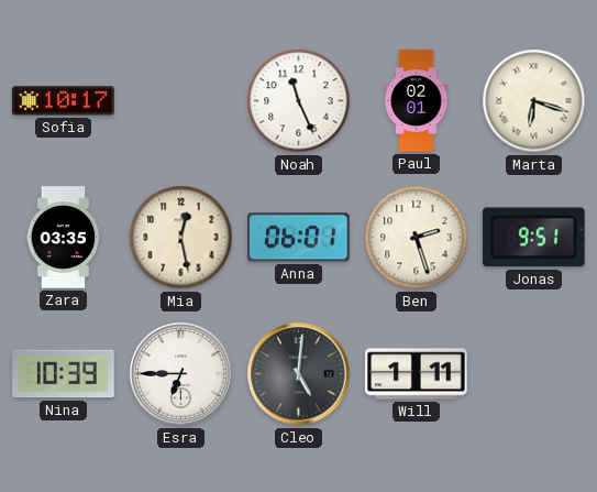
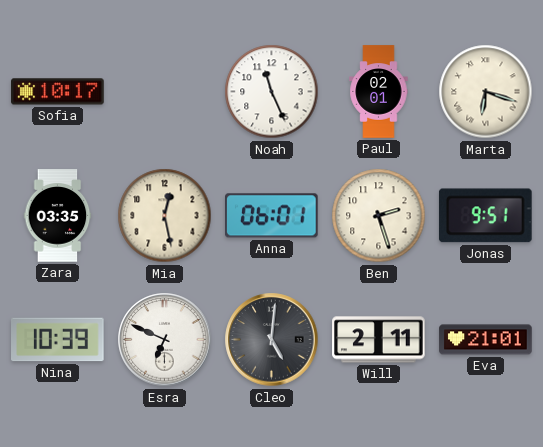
Esra: 6:45 -> 6:49
Will: 1:11 -> 2:11
Eva: none -> 21:01
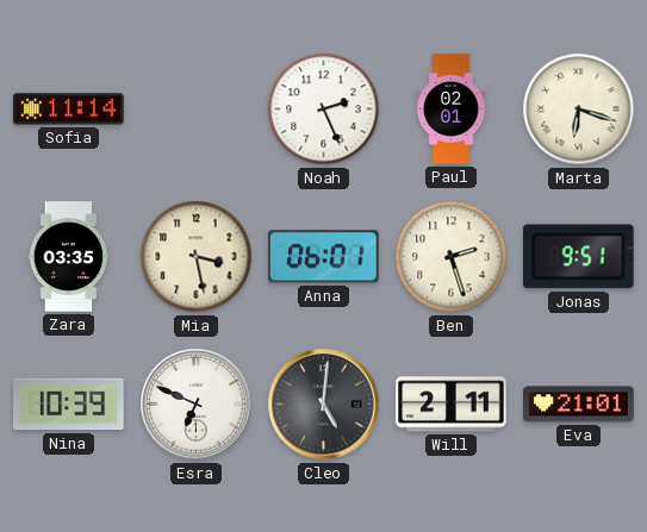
Sofia: 10:17 -> 11:14
Noah: 11:26 -> 2:26
Mia: 12:28 -> 3:28
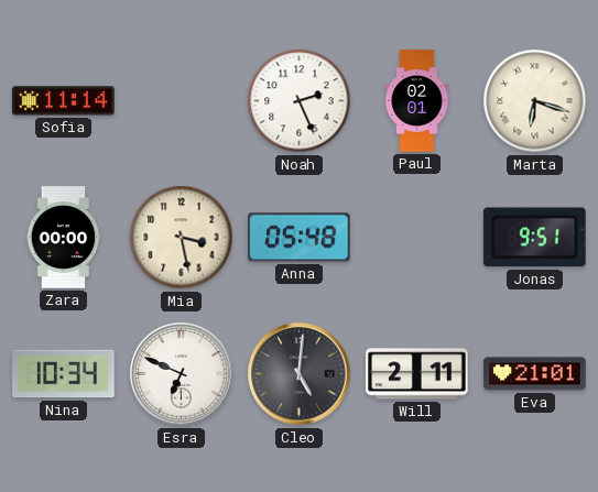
Zara: 03:35 -> 00:00
Anna: 06:01 -> 05:48
Ben: 2:27 -> none
Nina: 10:39 -> 10:34
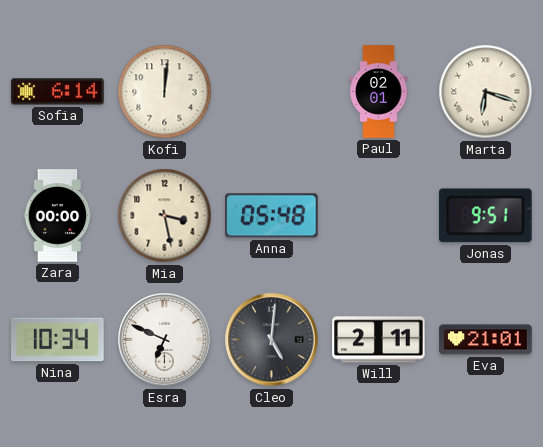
Sofia: 11:14 -> 6:14
Kofi: none -> 12:01
Noah: 2:26 -> none
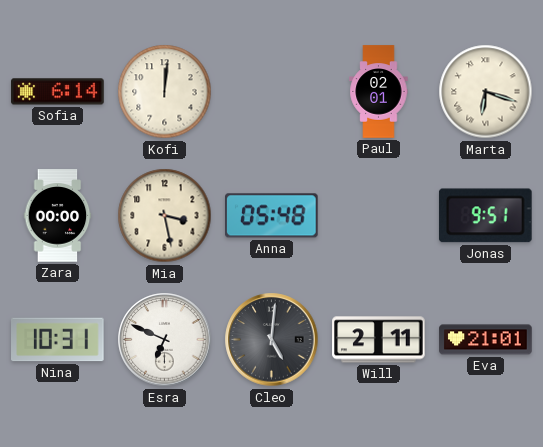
Nina: 10:34 -> 10:31
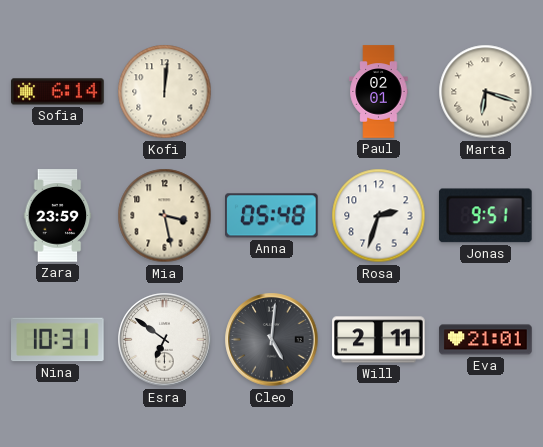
Zara: 00:00 -> 23:59
Rosa: none -> 2:33
Esra: 6:49 -> 6:51
